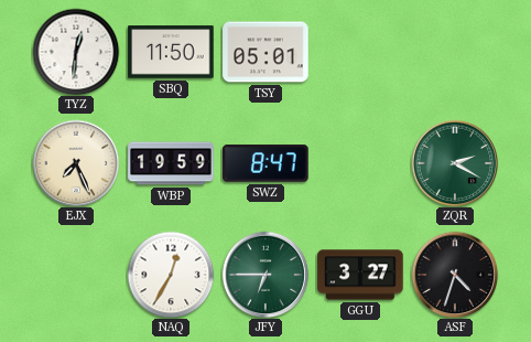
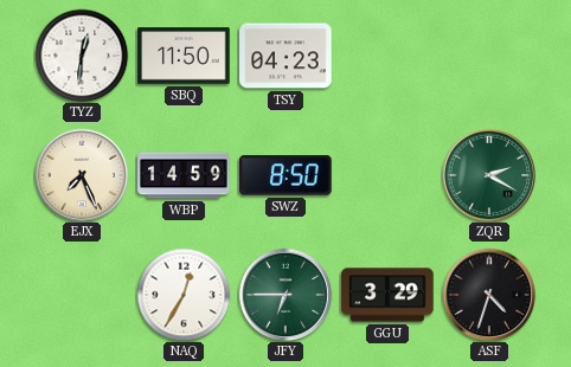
TSY: 05:01 -> 04:23
WBP: 19:59 -> 14:59
SWZ: 8:47 -> 8:50
GGU: 3:27 -> 3:29
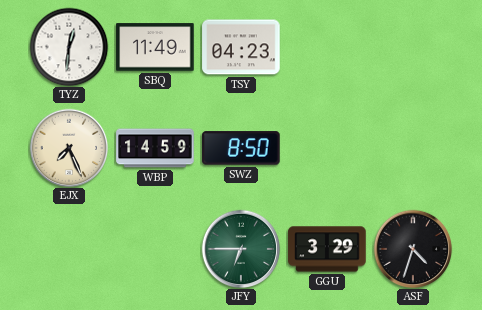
SBQ: 11:50 -> 11:49
ZQR: 2:20 -> none
NAQ: 12:35 -> none
